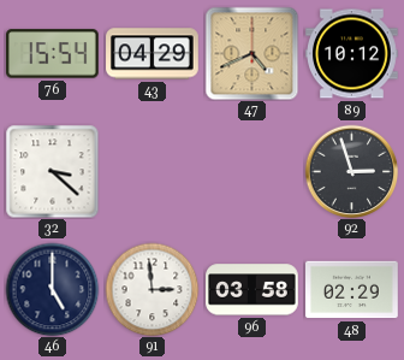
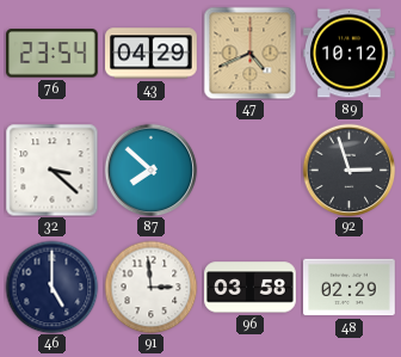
76: 15:54 -> 23:54
87: none -> 7:52
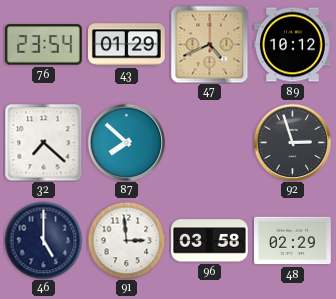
43: 04:29 -> 01:29
32: 3:22 -> 7:22
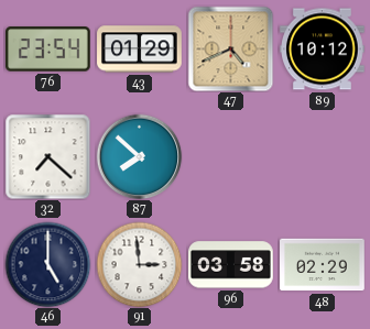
92: 2:57 -> none
